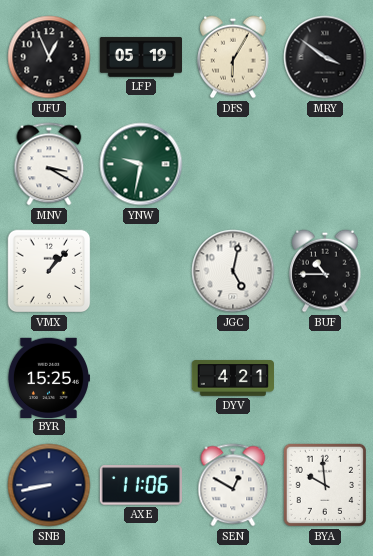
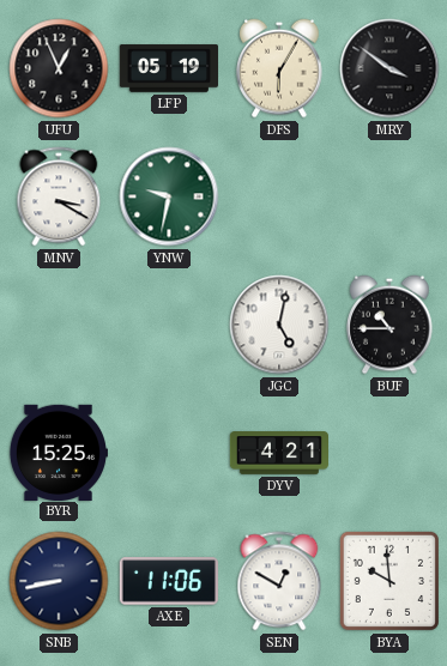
VMX: 1:07 -> none
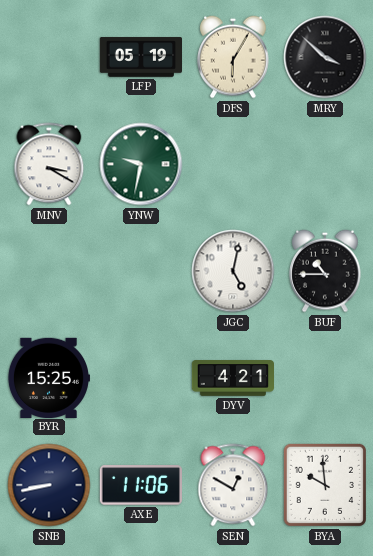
UFU: 12:56 -> none
MRY: 3:51 -> 3:52
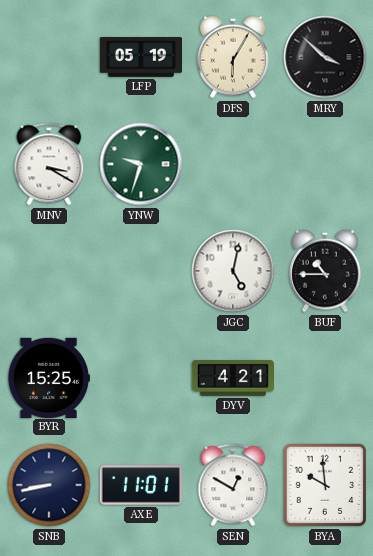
YNW: 9:32 -> 9:33
AXE: 11:06 -> 11:01
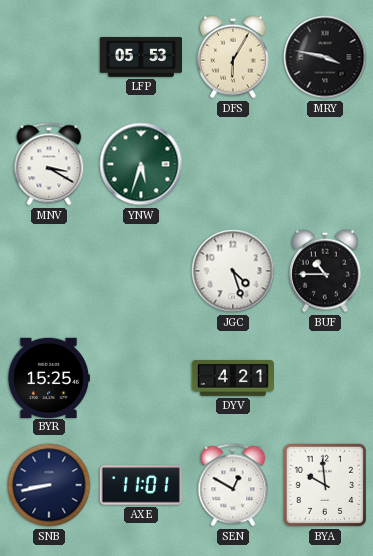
LFP: 05:19 -> 05:53
MRY: 3:52 -> 3:47
YNW: 9:33 -> 5:33
JGC: 5:02 -> 4:27
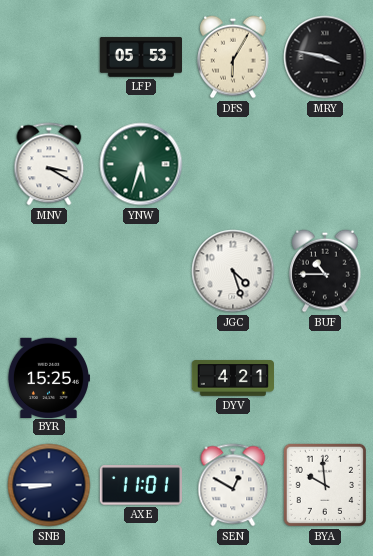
SNB: 8:43 -> 8:45
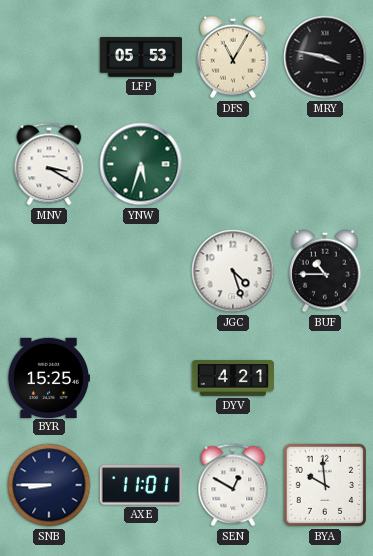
DFS: 6:05 -> 11:05
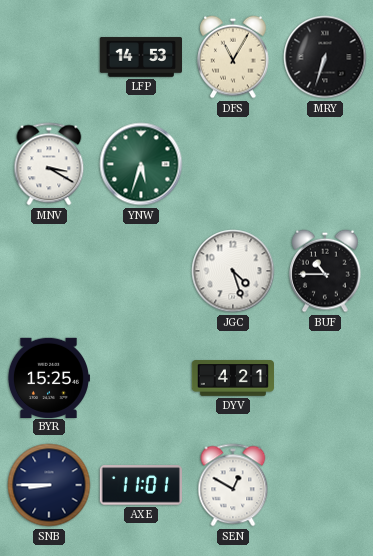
LFP: 05:53 -> 14:53
MRY: 3:47 -> 6:33
BYA: 9:59 -> none
